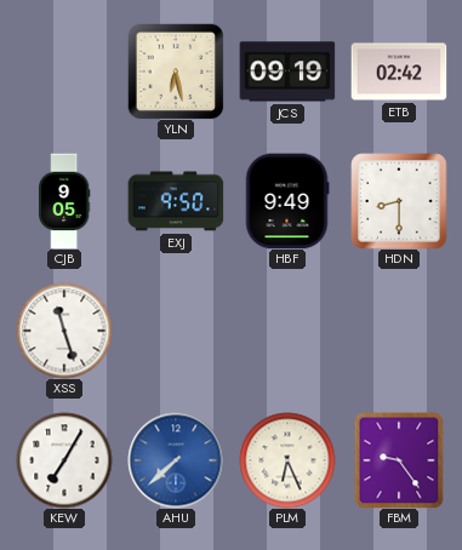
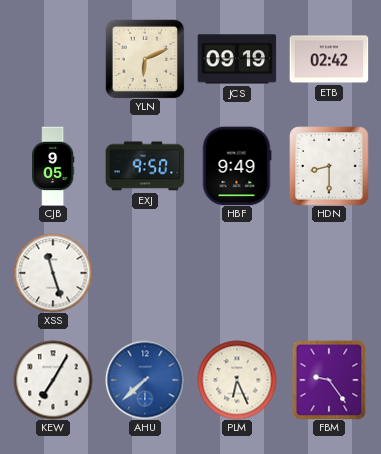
YLN: 6:28 -> 6:11
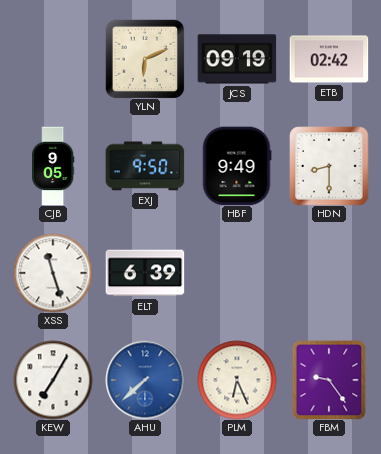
ELT: none -> 6:39
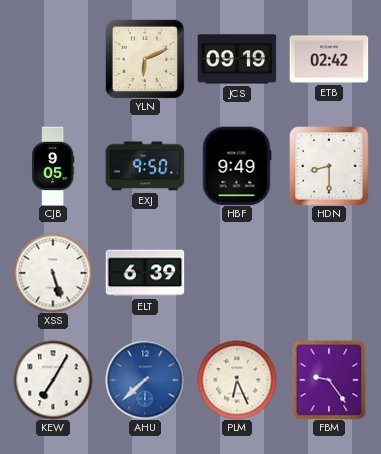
XSS: 11:27 -> 5:27
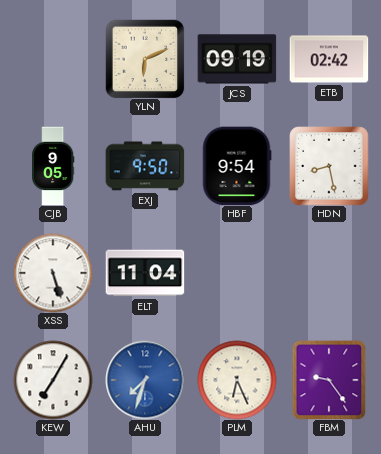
HBF: 9:49 -> 9:54
HDN: 8:30 -> 8:28
ELT: 6:39 -> 11:04
AHU: 7:38 -> 7:33
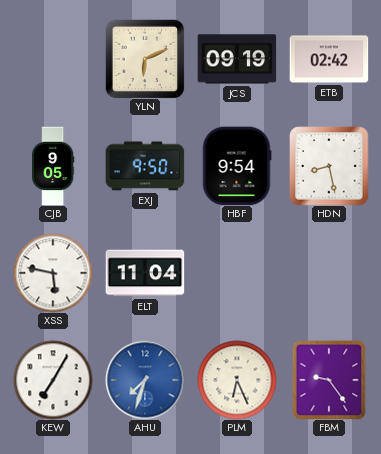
XSS: 5:27 -> 5:47
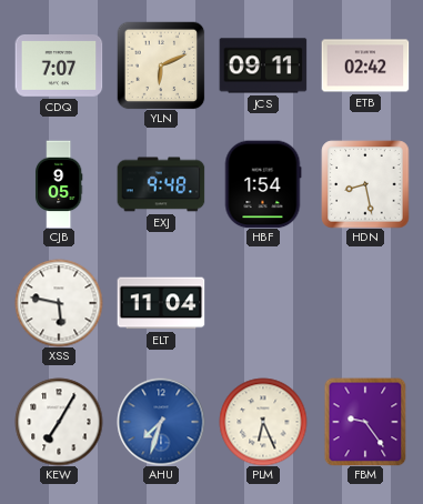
CDQ: none -> 7:07
JCS: 09:19 -> 09:11
EXJ: 9:50 -> 9:48
HBF: 9:54 -> 1:54
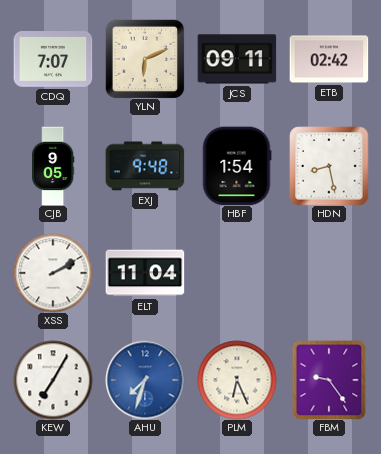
XSS: 5:47 -> 2:10
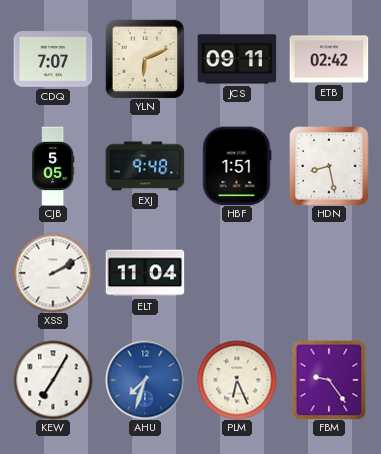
CJB: 9:05 -> 5:05
HBF: 1:54 -> 1:51
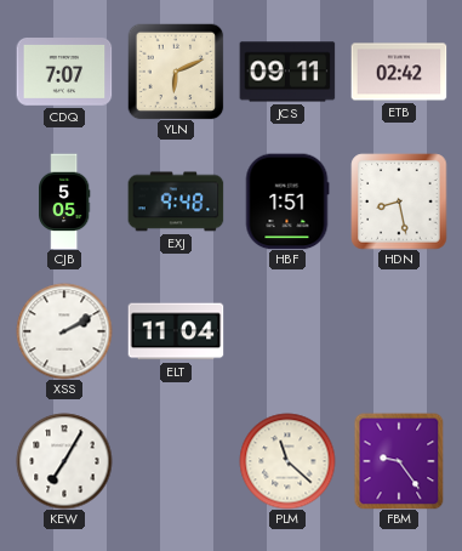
AHU: 7:33 -> none
PLM: 6:26 -> 11:22
